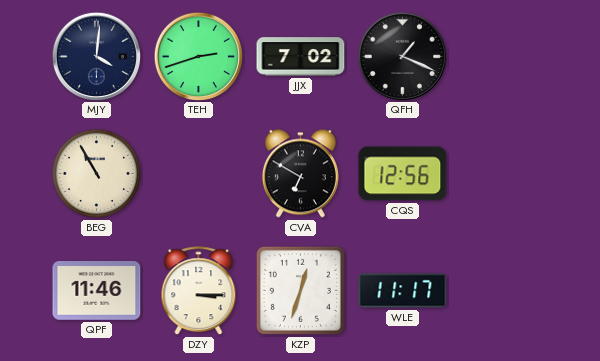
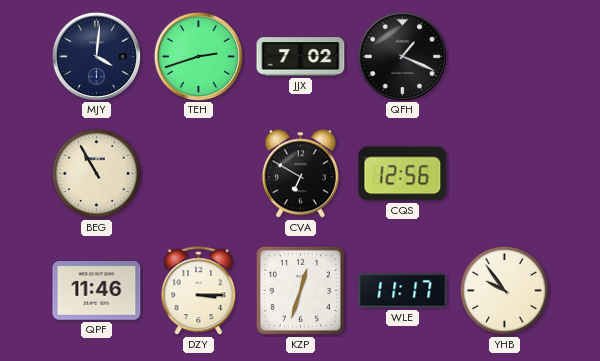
YHB: none -> 9:54
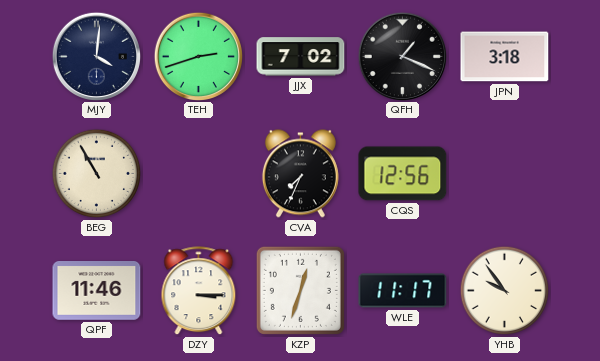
JPN: none -> 3:18
CVA: 6:50 -> 7:34
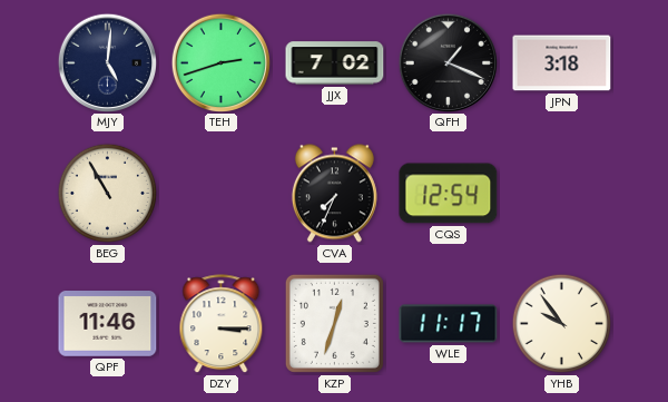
MJY: 4:01 -> 5:01
CQS: 12:56 -> 12:54
